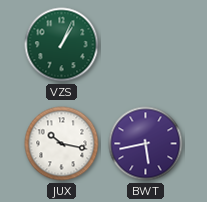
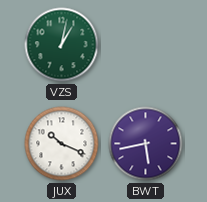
VZS: 1:04 -> 1:02
JUX: 10:17 -> 10:19
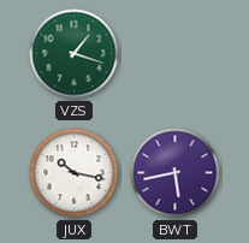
VZS: 1:02 -> 1:18
JUX: 10:19 -> 10:17
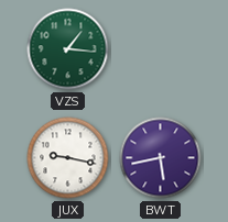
VZS: 1:18 -> 1:16
JUX: 10:17 -> 9:17
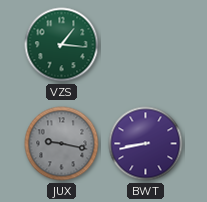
JUX dial: white -> grey
BWT: 5:43 -> 8:43
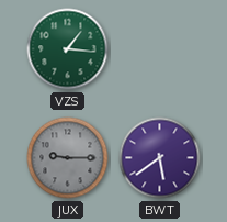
JUX: 9:17 -> 9:15
BWT: 8:43 -> 5:39
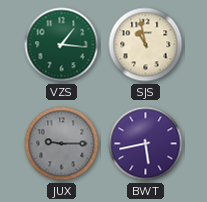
SJS: none -> 10:58
BWT: 5:39 -> 5:43
